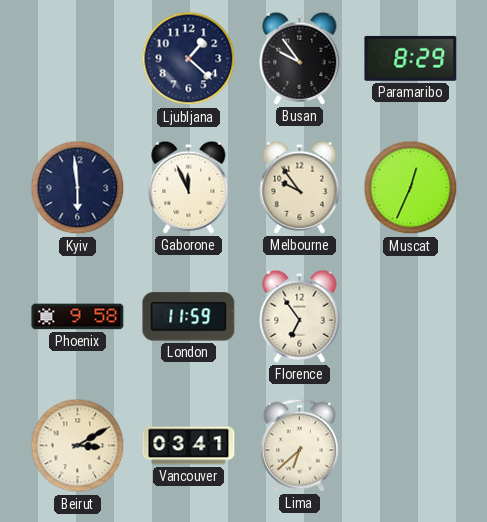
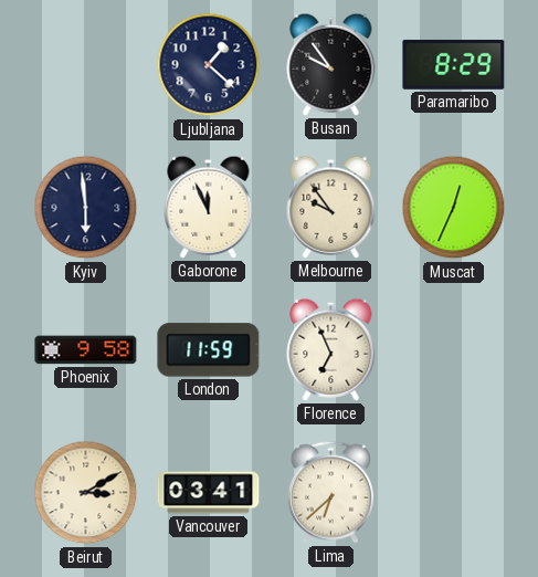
Florence: 6:54 -> 6:56
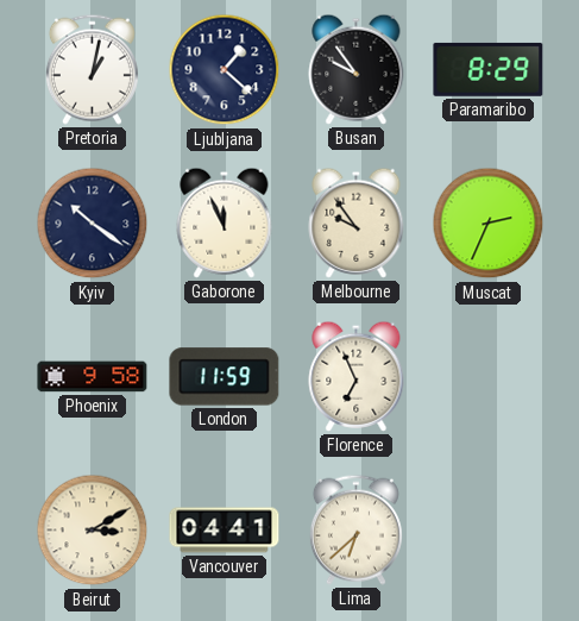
Pretoria: none -> 1:02
Kyiv: 5:59 -> 10:21
Muscat: 12:34 -> 2:34
Vancouver: 03:41 -> 04:41
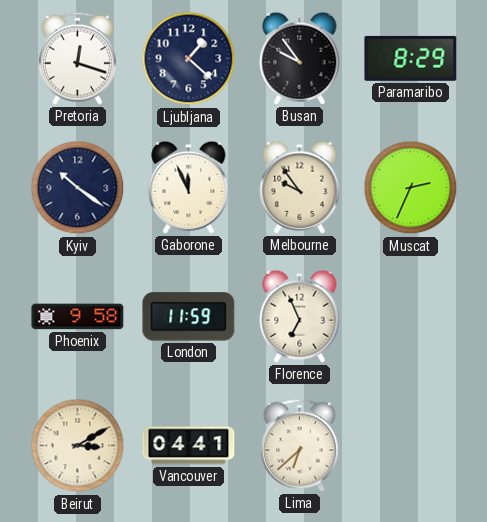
Pretoria: 1:02 -> 12:18
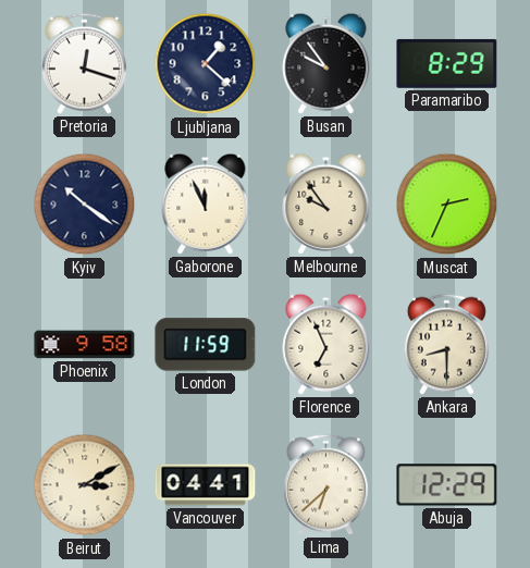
Ankara: none -> 8:30
Abuja: none -> 12:29
